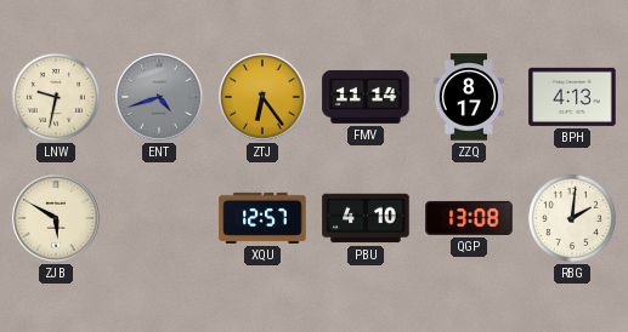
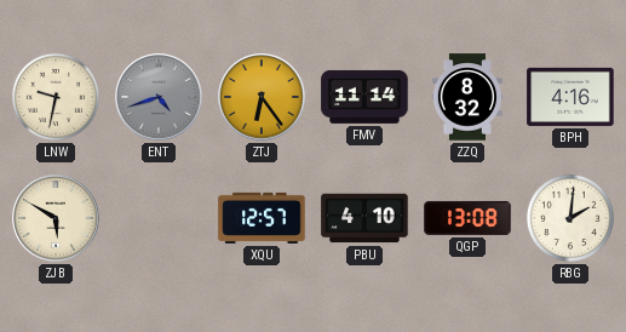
ZZQ: 8:17 -> 8:32
BPH: 4:13 -> 4:16
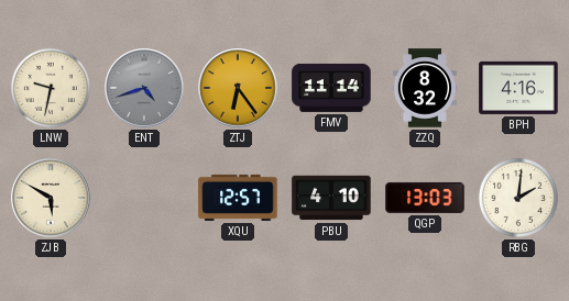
QGP: 13:08 -> 13:03
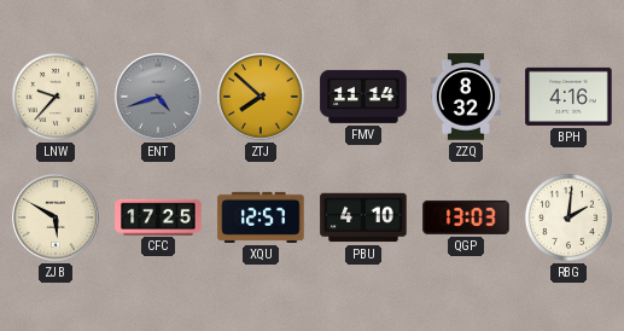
LNW: 9:32 -> 9:37
ZTJ: 6:24 -> 7:52
CFC: none -> 17:25
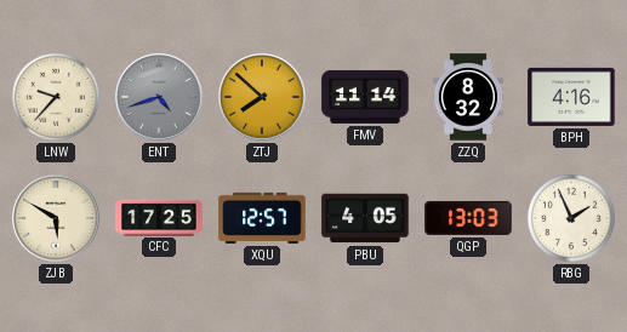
PBU: 4:10 -> 4:05
RBG: 2:01 -> 1:56
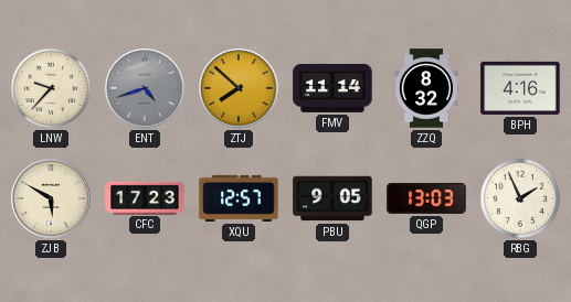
CFC: 17:25 -> 17:23
PBU: 4:05 -> 9:05
